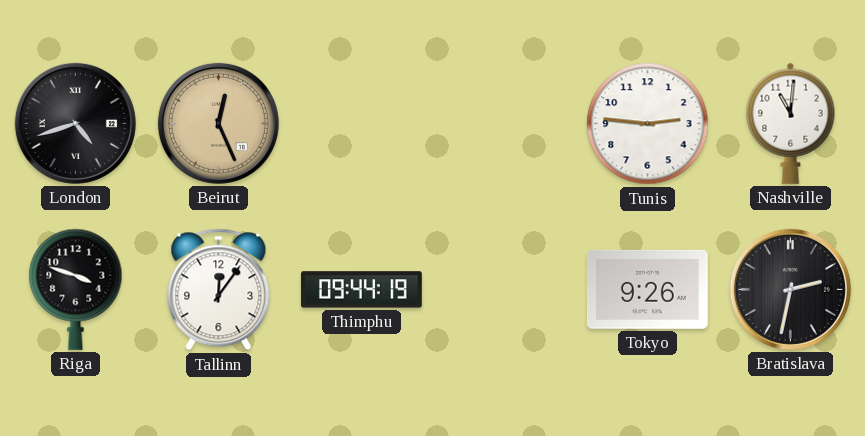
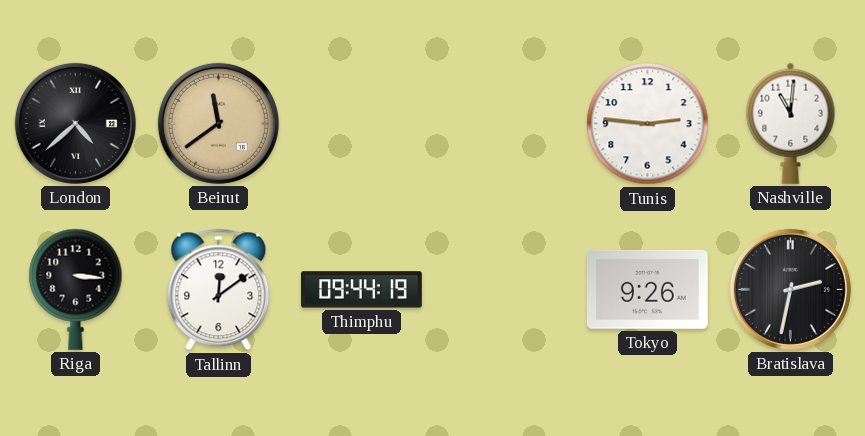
London: 4:42 -> 4:38
Beirut: 12:26 -> 11:39
Riga: 3:48 -> 3:16
Tallinn: 12:06 -> 12:09
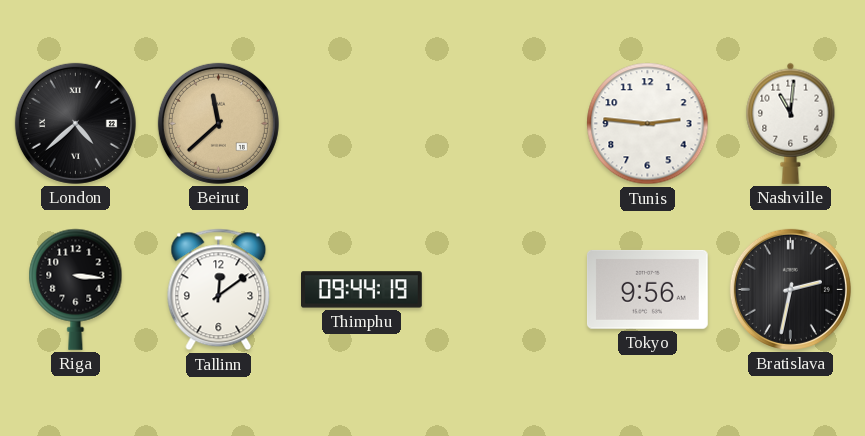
Beirut: 11:39 -> 11:38
Tokyo: 9:26 -> 9:56
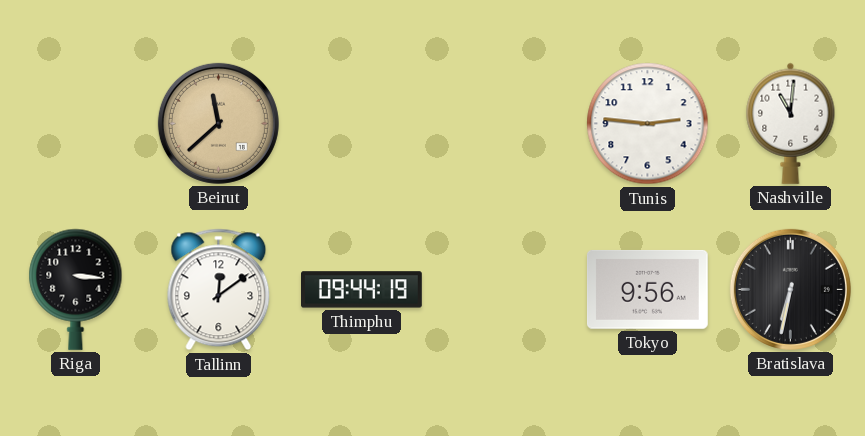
London: 4:38 -> none
Bratislava: 2:32 -> 6:32
